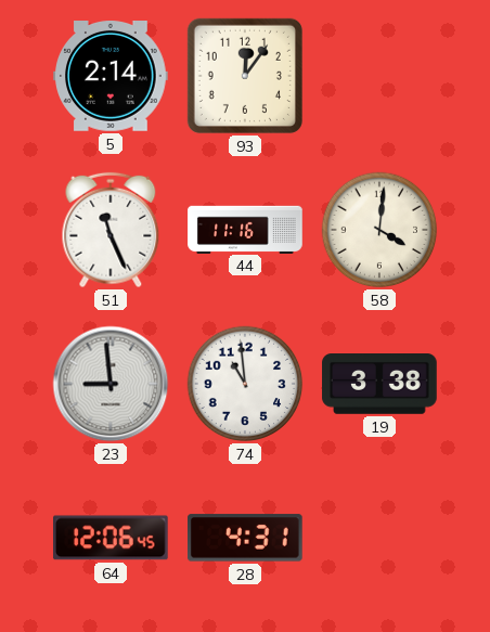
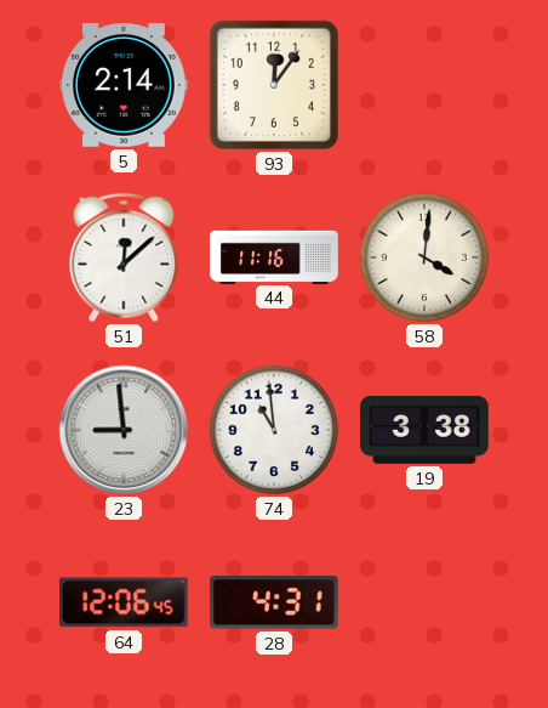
51: 11:26 -> 12:08
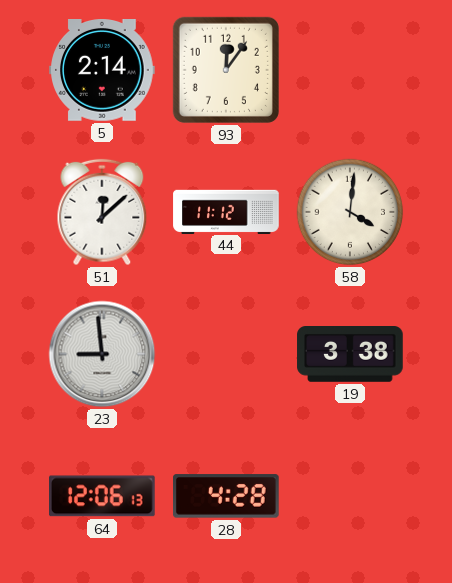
44: 11:16 -> 11:12
74: 10:59 -> none
64: 12:06:45 -> 12:06:13
28: 4:31 -> 4:28
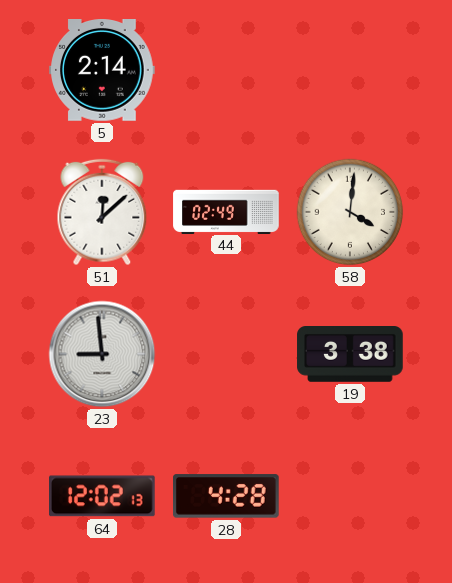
93: 12:06 -> none
44: 11:12 -> 02:49
64: 12:06 -> 12:02
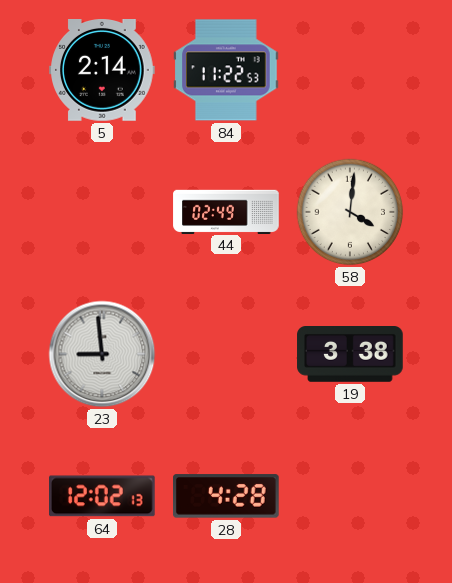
84: none -> 11:22
51: 12:08 -> none
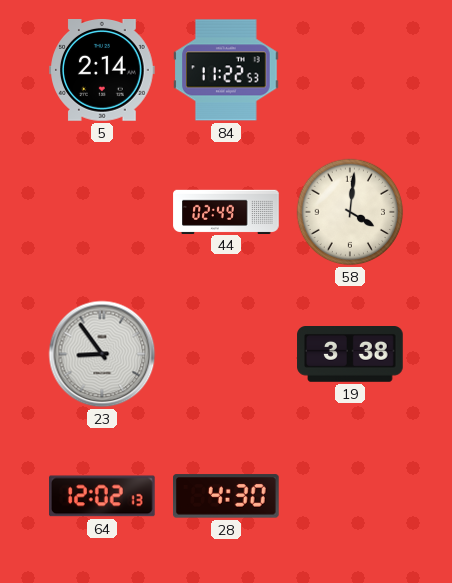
23: 8:59 -> 8:54
28: 4:28 -> 4:30
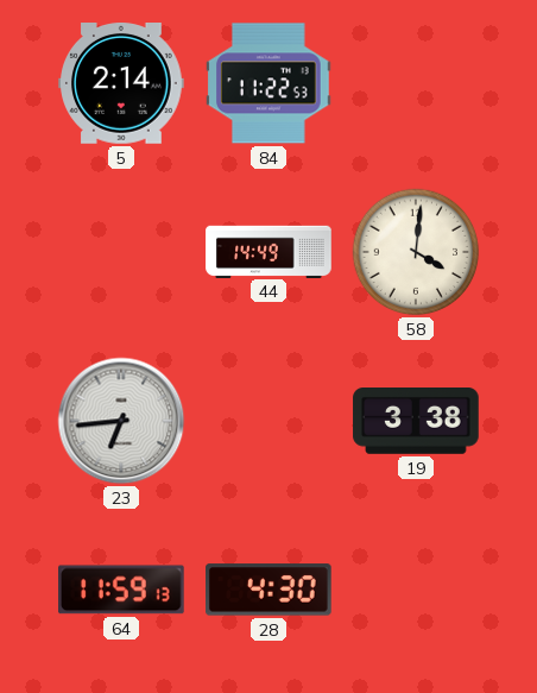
44: 02:49 -> 14:49
23: 8:54 -> 6:44
64: 12:02 -> 11:59
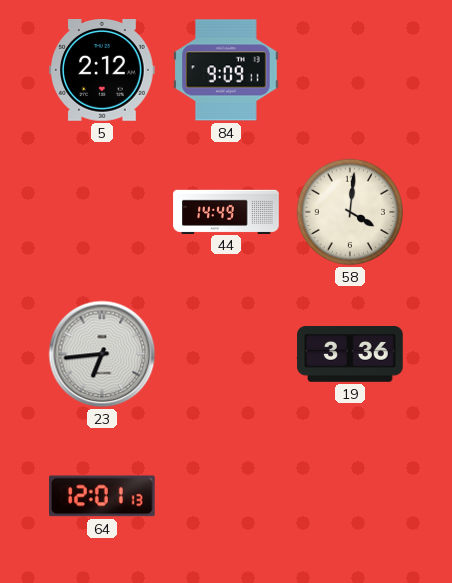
5: 2:14 -> 2:12
84: 11:22 -> 9:09
19: 3:38 -> 3:36
64: 11:59 -> 12:01
28: 4:30 -> none
